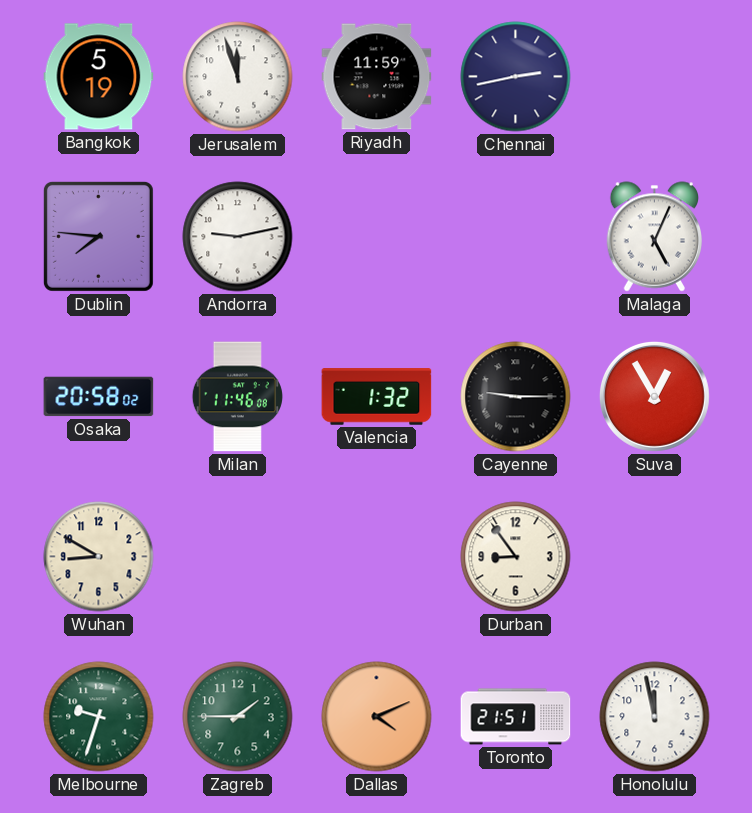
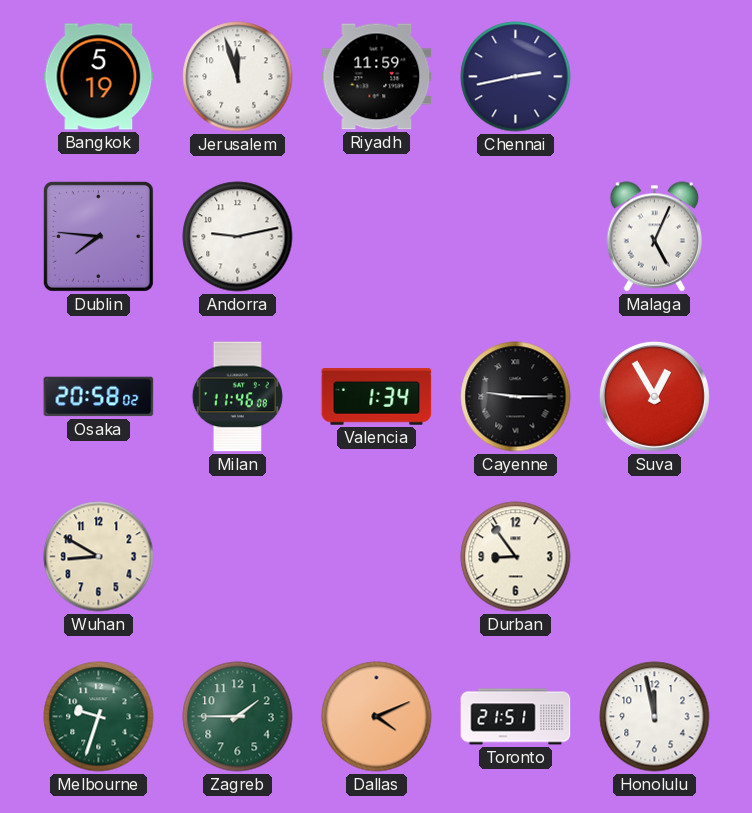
Valencia: 1:32 -> 1:34
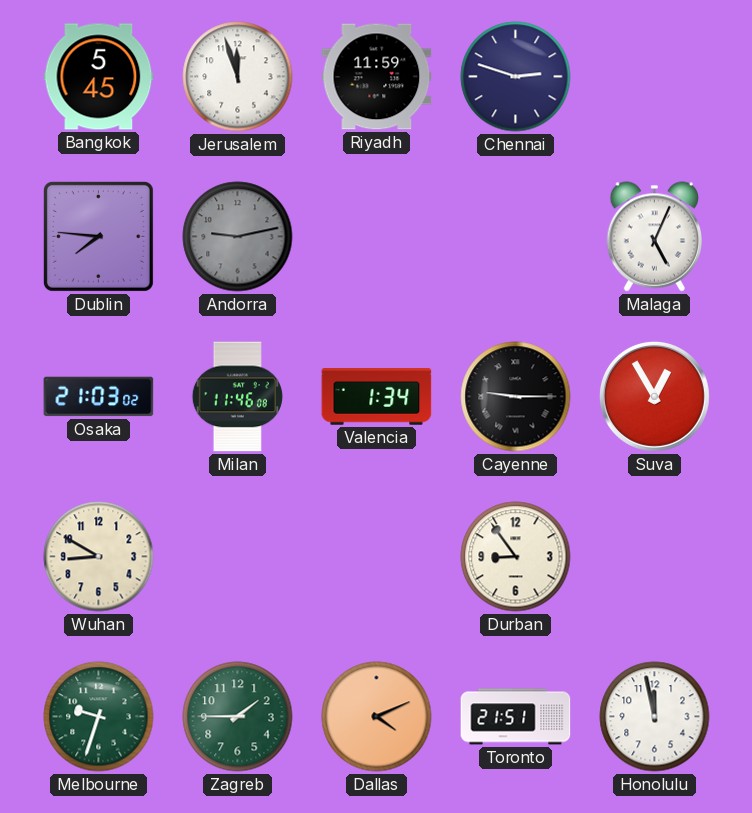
Bangkok: 5:19 -> 5:45
Chennai: 2:43 -> 2:48
Andorra dial: white -> grey
Osaka: 20:58 -> 21:03
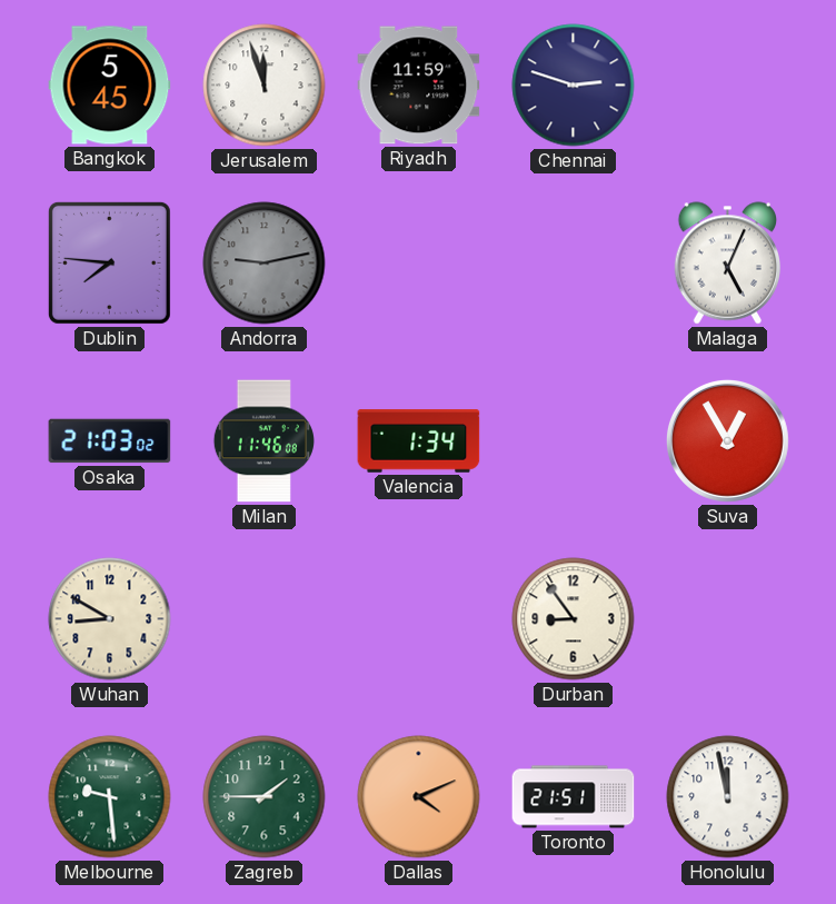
Cayenne: 9:15 -> none
Melbourne: 9:33 -> 9:29
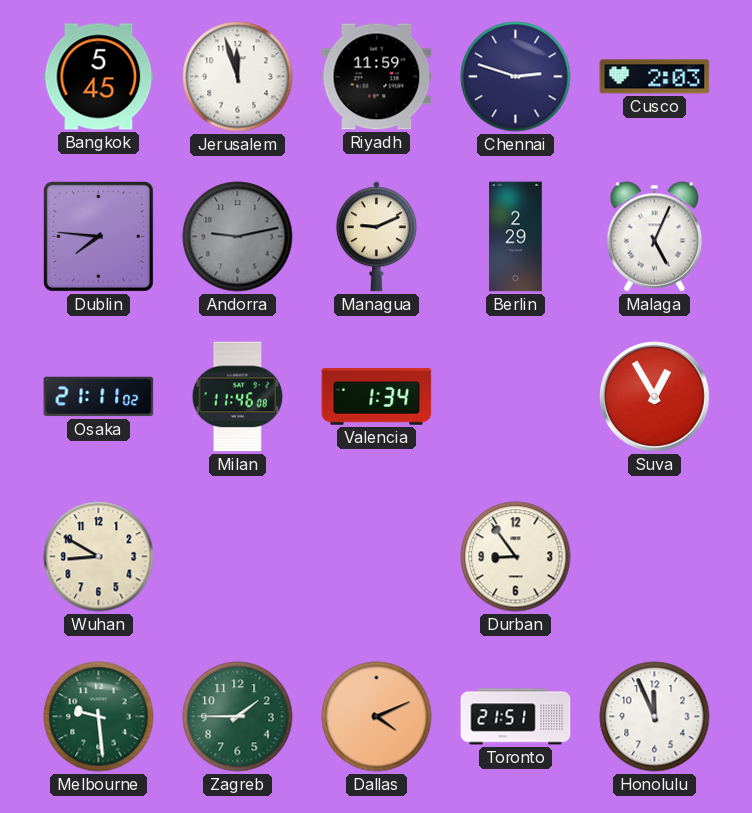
Cusco: none -> 2:03
Managua: none -> 9:11
Berlin: none -> 2:29
Osaka: 21:03 -> 21:11
Honolulu: 11:58 -> 11:56
